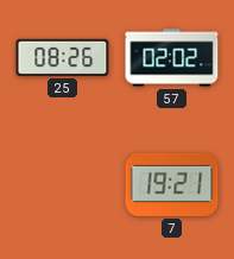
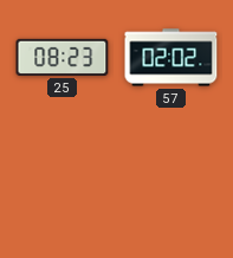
25: 08:26 -> 08:23
7: 19:21 -> none
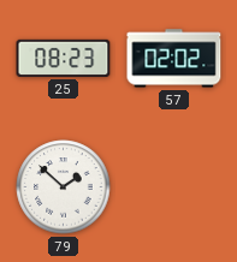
79: none -> 1:52
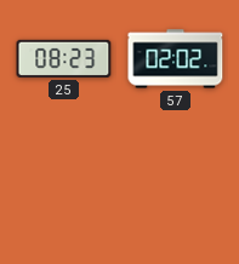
79: 1:52 -> none
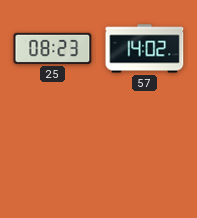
57: 02:02 -> 14:02
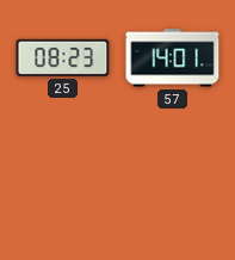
57: 14:02 -> 14:01
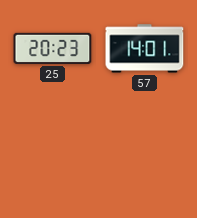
25: 08:23 -> 20:23
